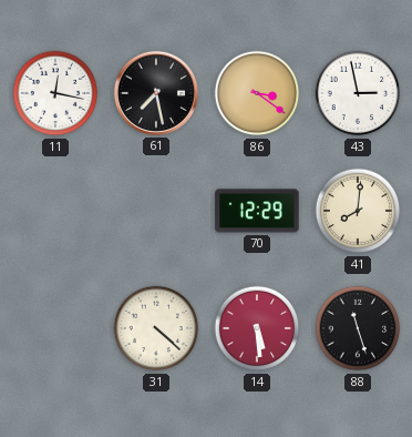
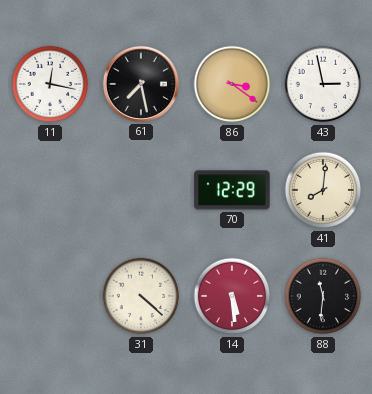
88: 11:27 -> 11:31
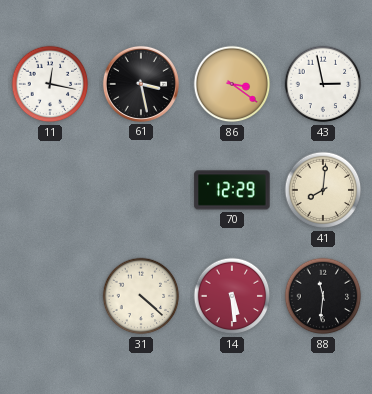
61: 7:28 -> 3:28
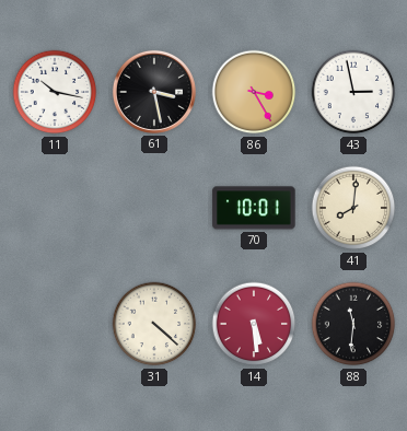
11: 12:17 -> 10:17
86: 3:21 -> 3:25
70: 12:29 -> 10:01
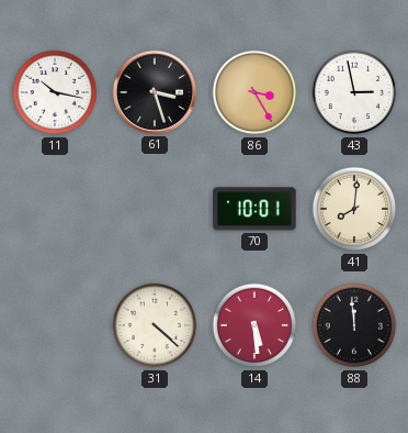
61: 3:28 -> 3:27
88: 11:31 -> 11:59
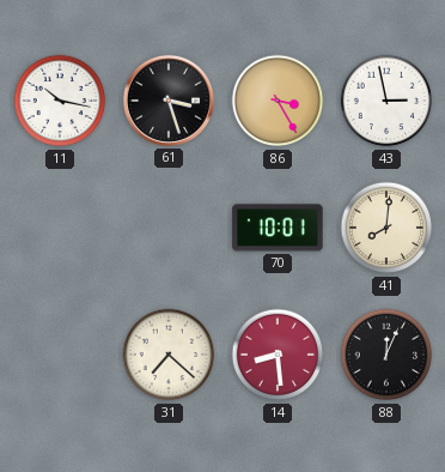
31: 4:22 -> 7:22
14: 5:29 -> 8:29
88: 11:59 -> 12:04
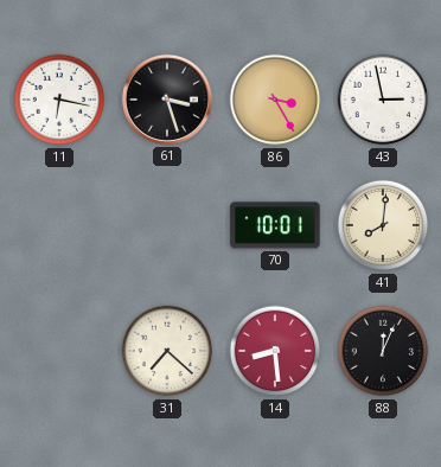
11: 10:17 -> 6:17
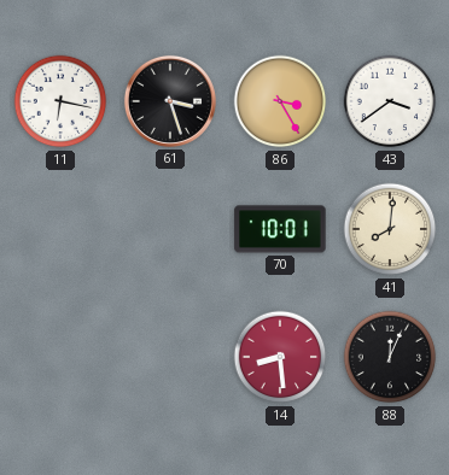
43: 2:58 -> 3:39
31: 7:22 -> none
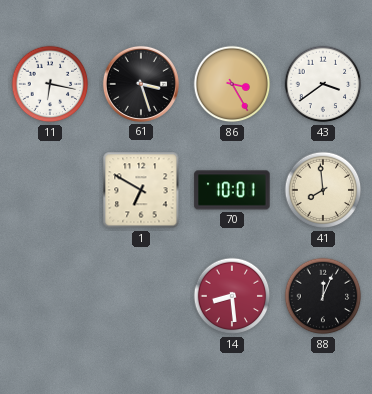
1: none -> 6:50
41: 8:01 -> 7:59
